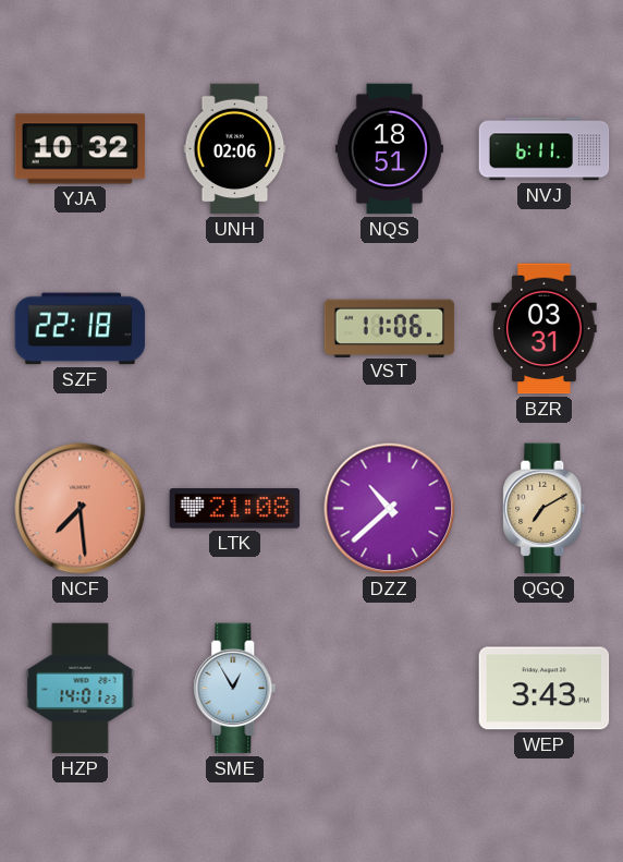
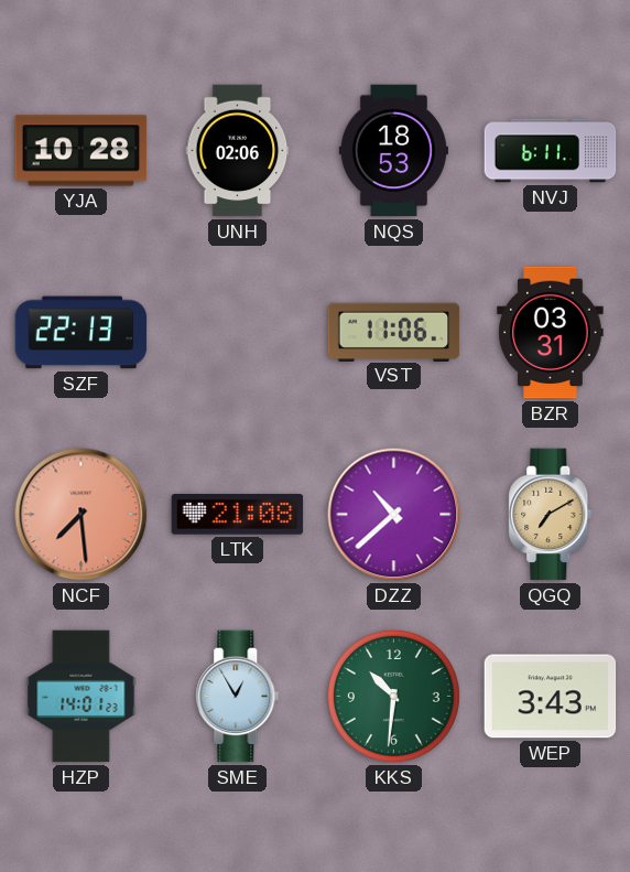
YJA: 10:32 -> 10:28
NQS: 18:51 -> 18:53
SZF: 22:18 -> 22:13
KKS: none -> 10:31
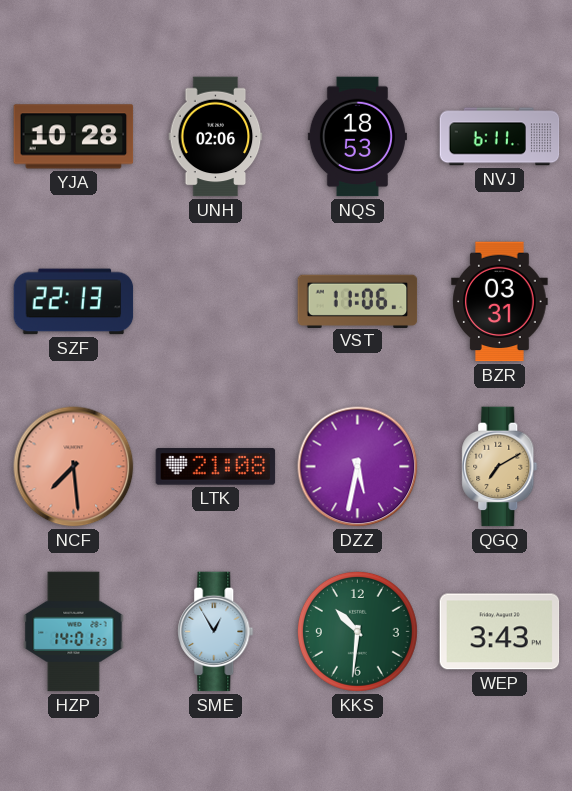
DZZ: 10:38 -> 5:32
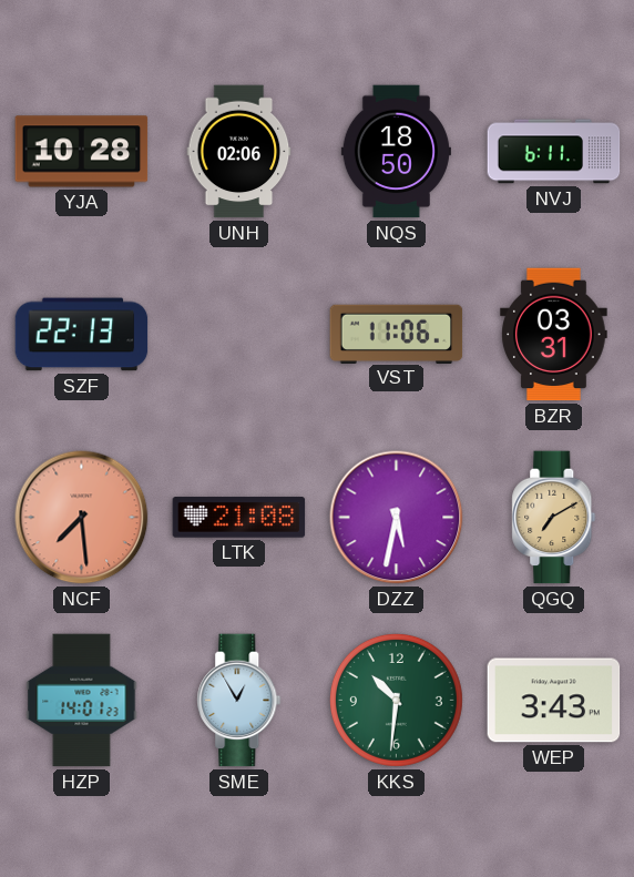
NQS: 18:53 -> 18:50
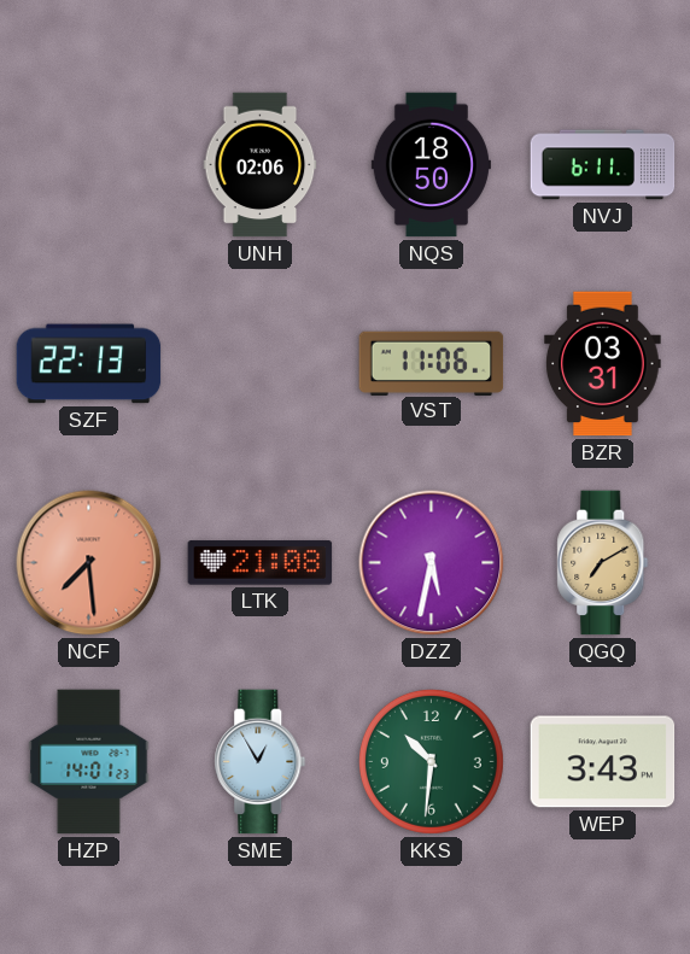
YJA: 10:28 -> none
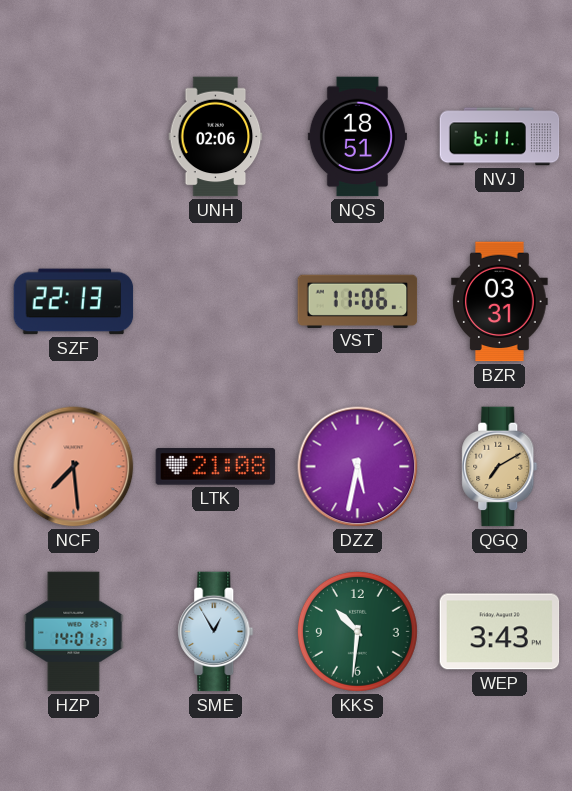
NQS: 18:50 -> 18:51
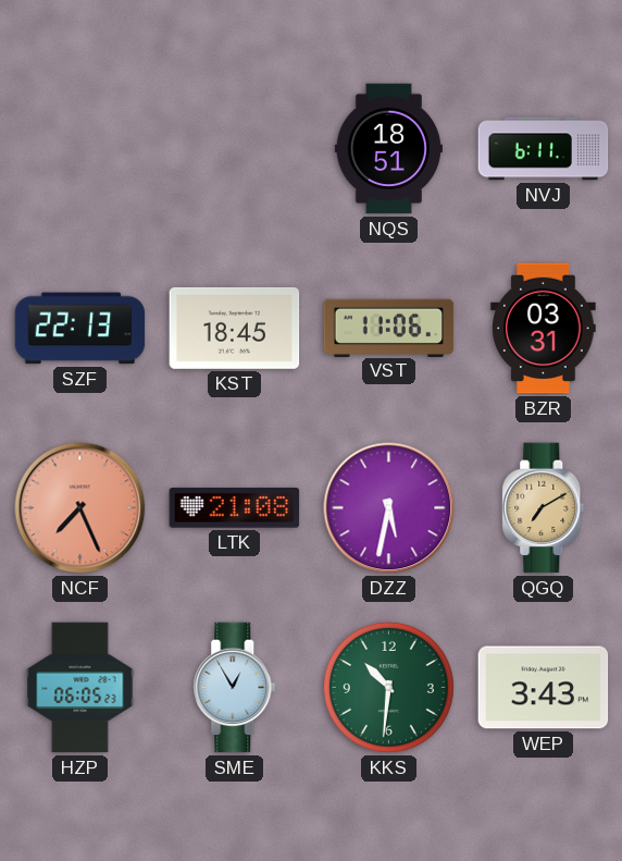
UNH: 02:06 -> none
KST: none -> 18:45
NCF: 7:29 -> 7:26
HZP: 14:01 -> 06:05
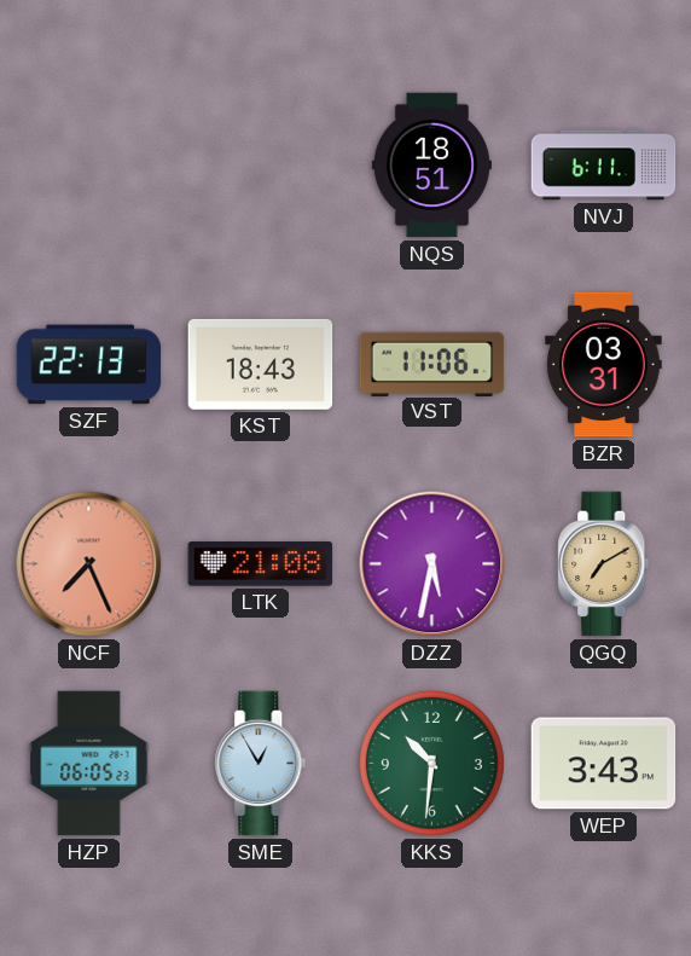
KST: 18:45 -> 18:43
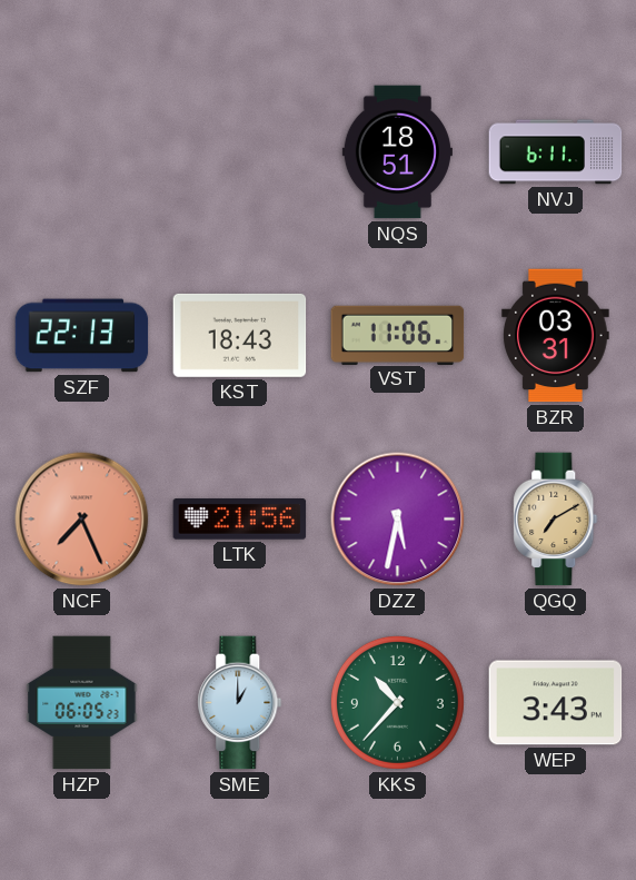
LTK: 21:08 -> 21:56
SME: 12:55 -> 1:00
KKS: 10:31 -> 10:37
